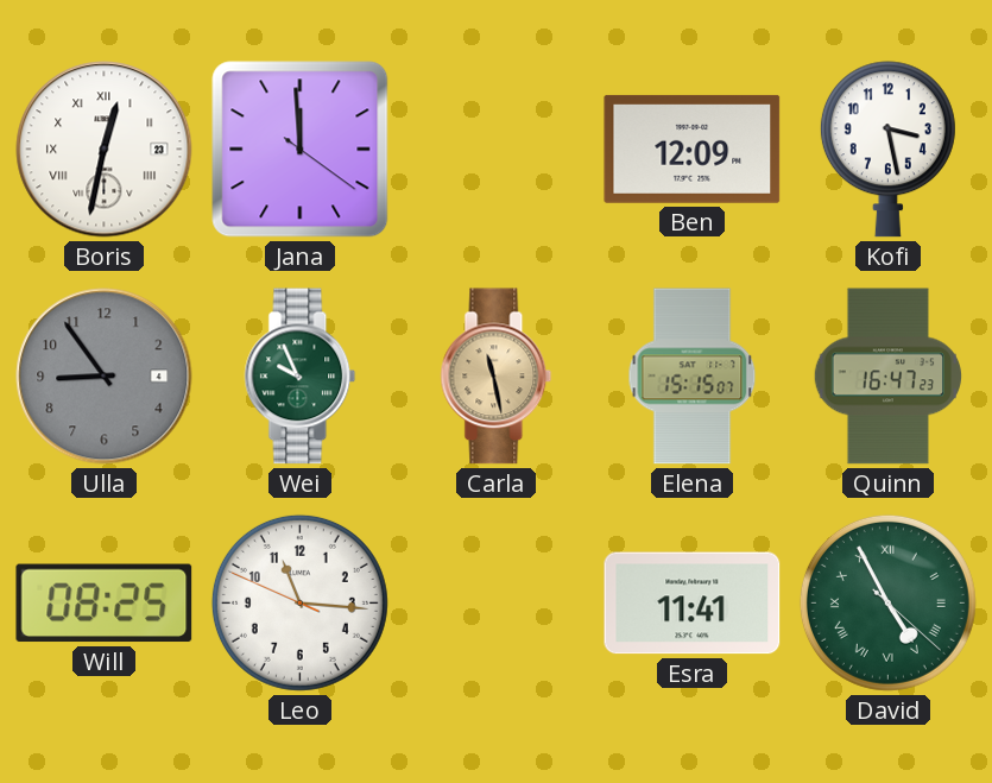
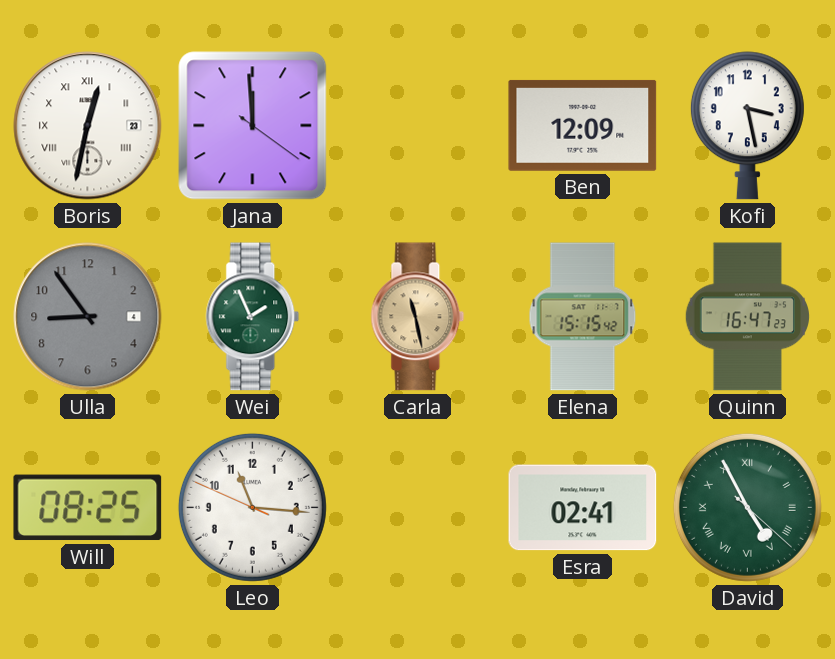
Wei: 9:56 -> 1:56
Elena: 15:15:07 -> 15:15:42
Esra: 11:41 -> 02:41
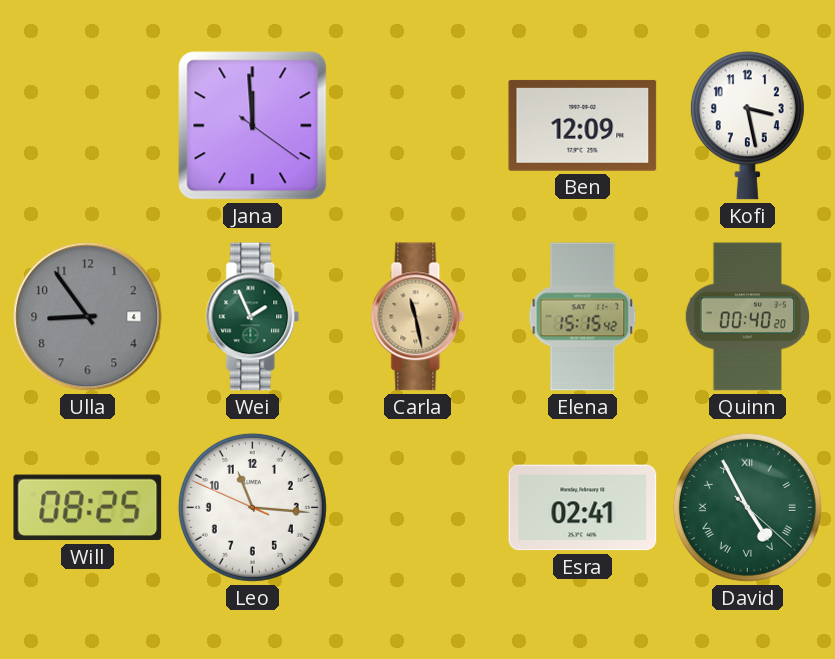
Boris: 12:32 -> none
Quinn: 16:47 -> 00:40
